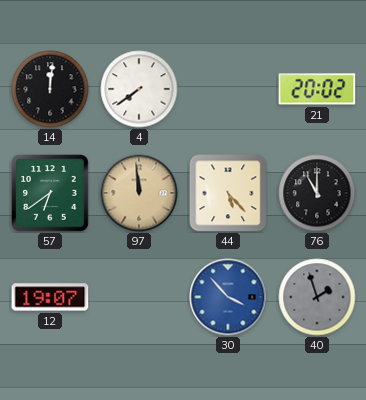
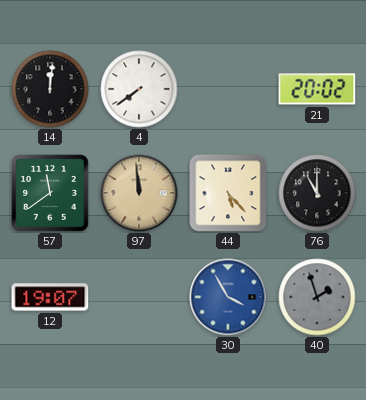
57: 6:39 -> 11:39
30: 3:53 -> 3:55
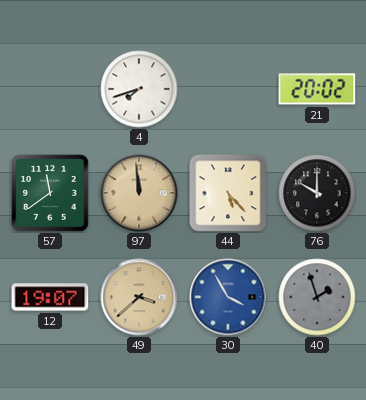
14: 12:01 -> none
4: 7:39 -> 7:42
76: 11:00 -> 10:00
49: none -> 3:38
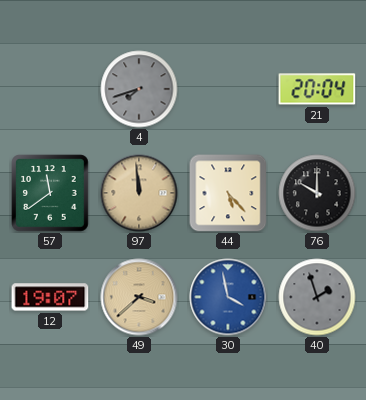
4 dial: white -> grey
21: 20:02 -> 20:04
30: 3:55 -> 3:58
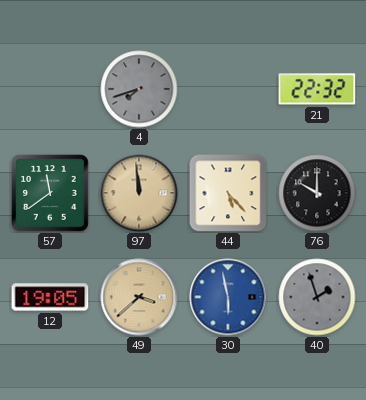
21: 20:04 -> 22:32
12: 19:07 -> 19:05
30: 3:58 -> 5:58
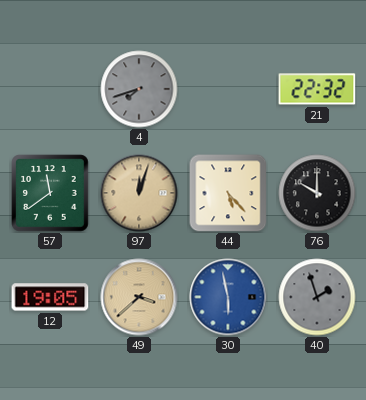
97: 11:59 -> 12:03
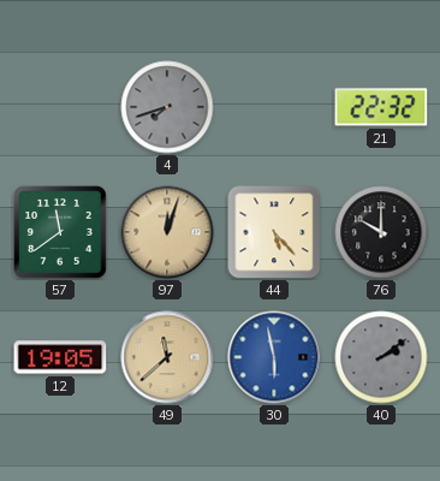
49: 3:38 -> 11:38
40: 1:57 -> 2:09
